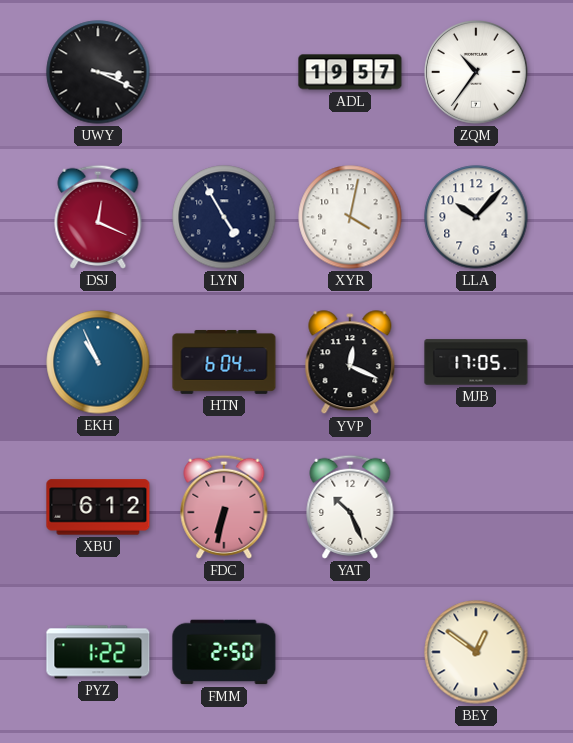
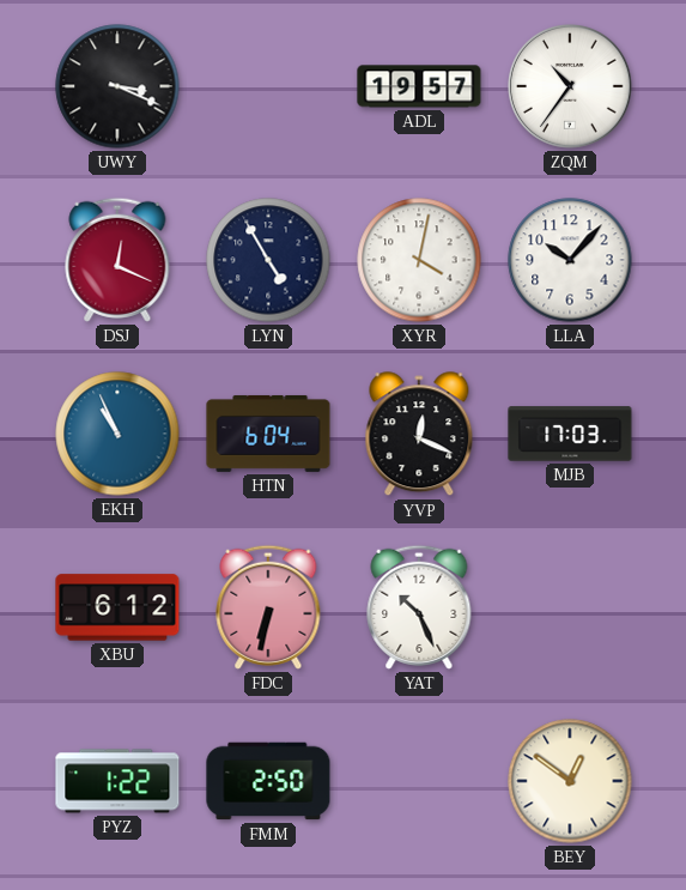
MJB: 17:05 -> 17:03
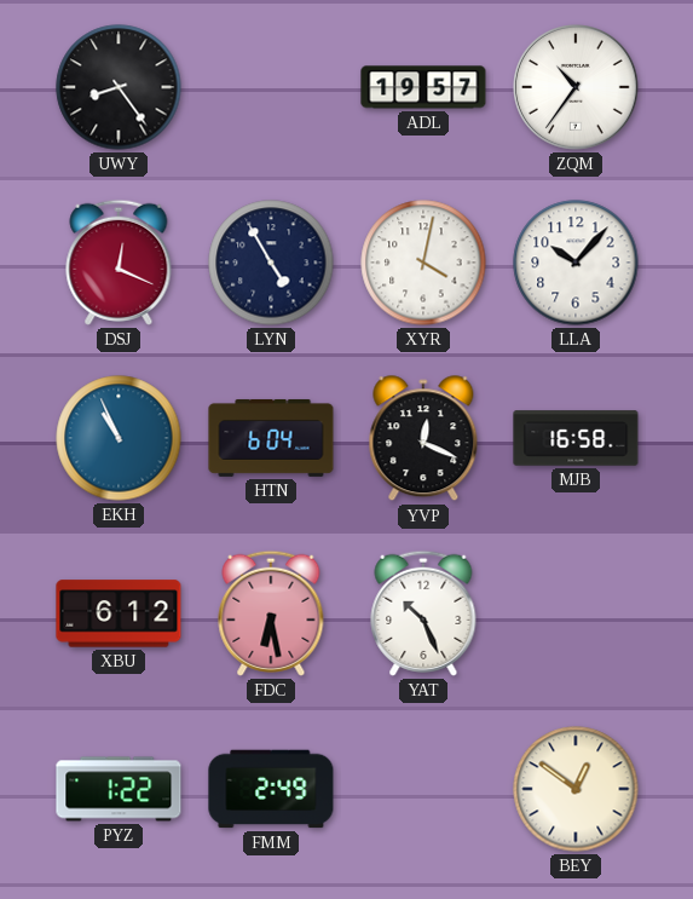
UWY: 3:19 -> 8:24
MJB: 17:03 -> 16:58
FDC: 6:32 -> 6:28
FMM: 2:50 -> 2:49
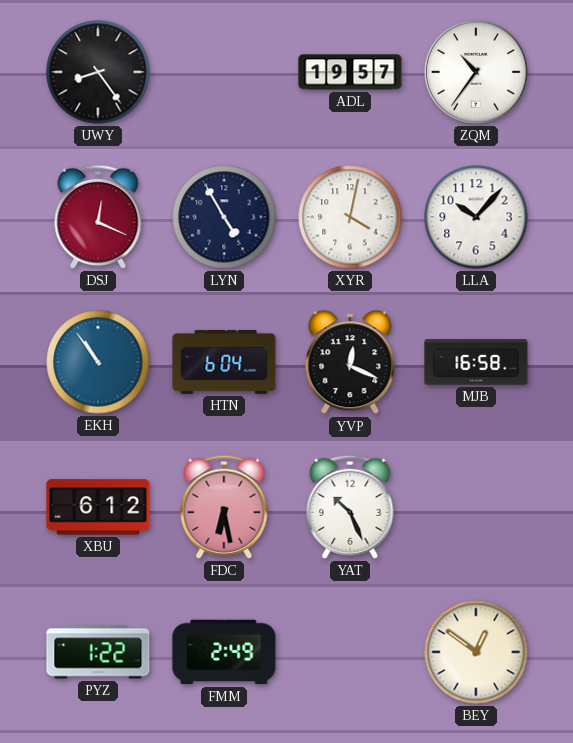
EKH: 10:56 -> 10:54
